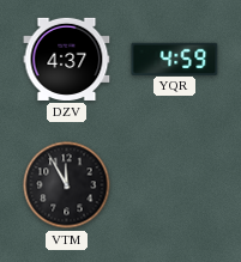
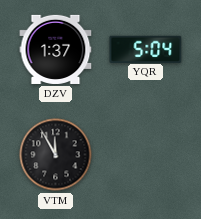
DZV: 4:37 -> 1:37
YQR: 4:59 -> 5:04
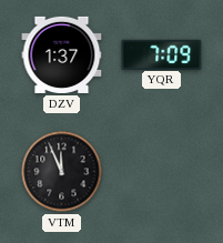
YQR: 5:04 -> 7:09
VTM: 11:55 -> 11:56
